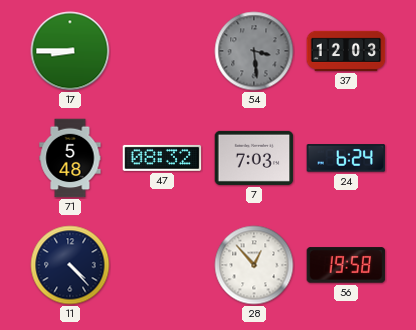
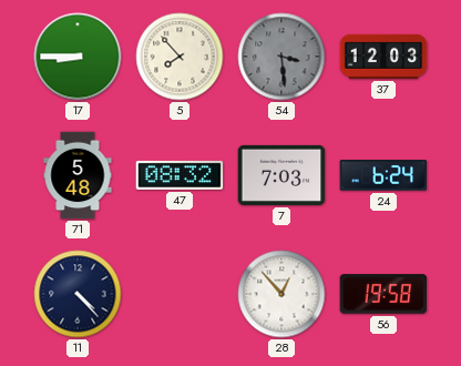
5: none -> 7:53
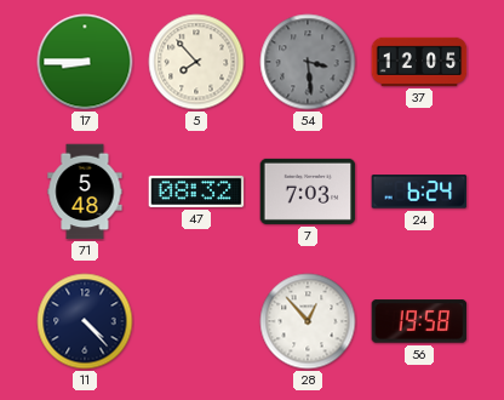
37: 12:03 -> 12:05
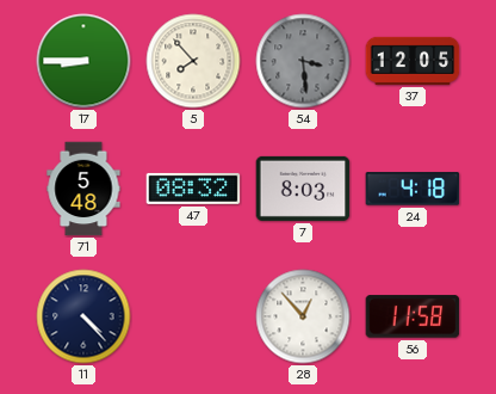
7: 7:03 -> 8:03
24: 6:24 -> 4:18
56: 19:58 -> 11:58
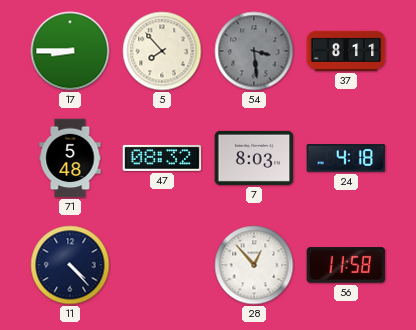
37: 12:05 -> 8:11
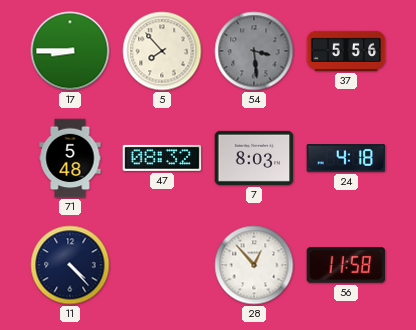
37: 8:11 -> 5:56
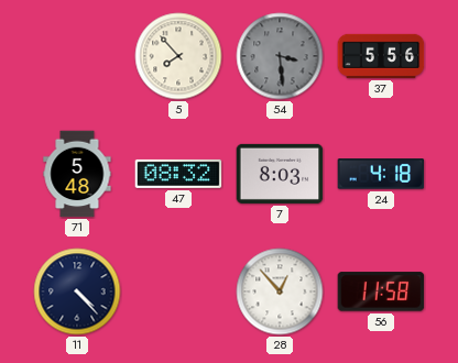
17: 8:45 -> none
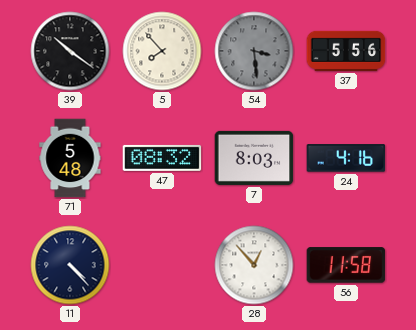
39: none -> 10:21
24: 4:18 -> 4:16
